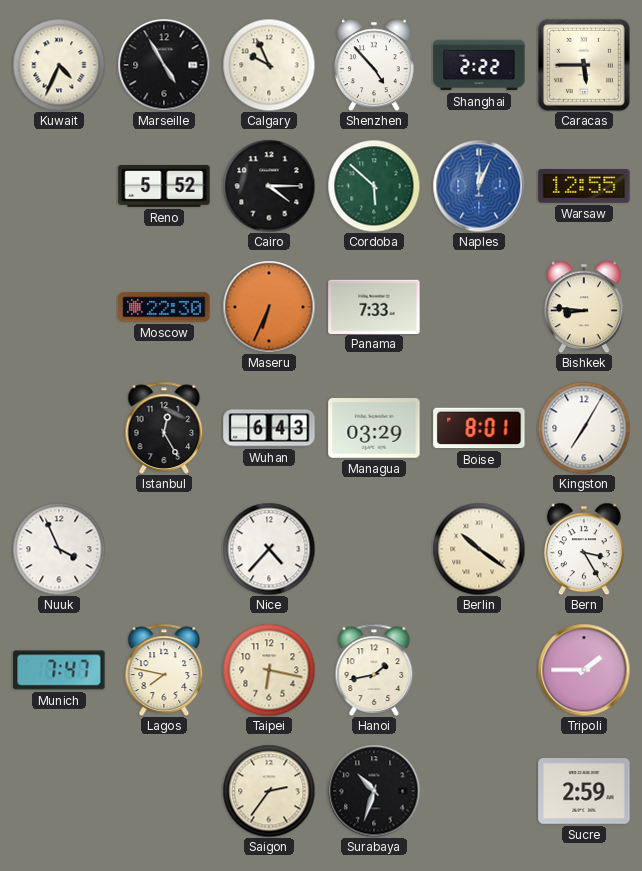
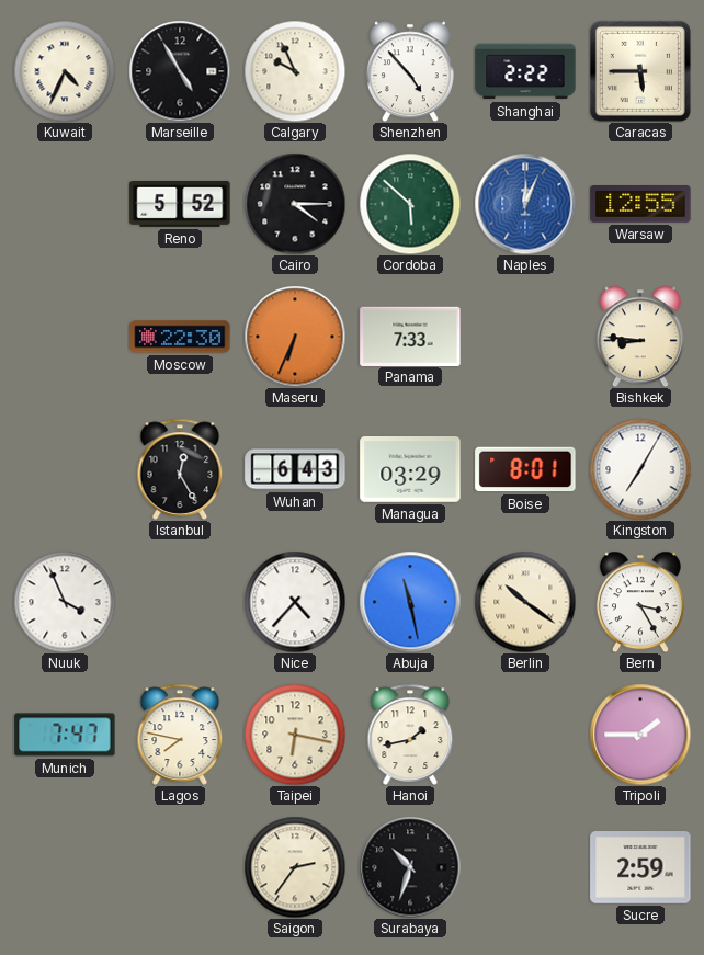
Abuja: none -> 11:28
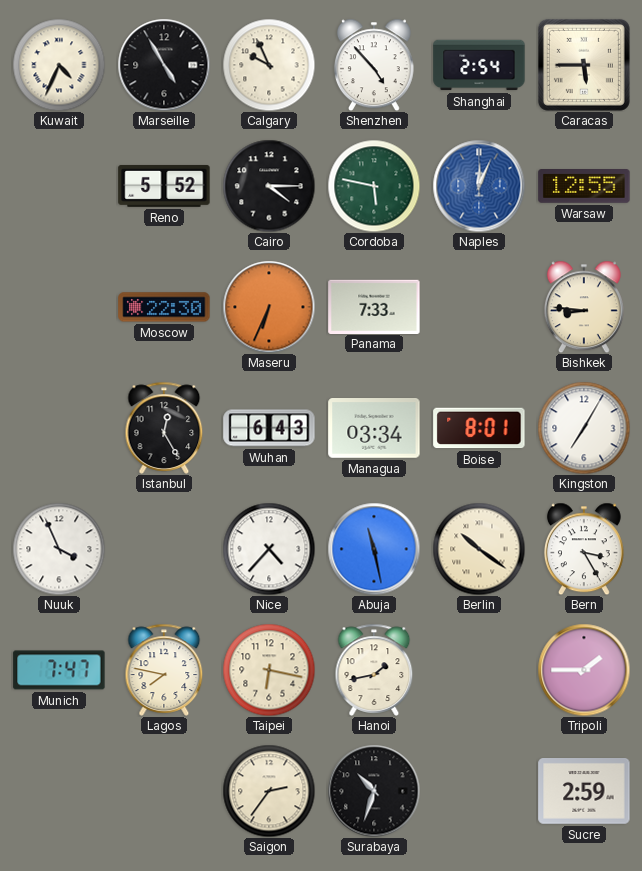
Shanghai: 2:22 -> 2:54
Cordoba: 5:52 -> 5:47
Managua: 03:29 -> 03:34
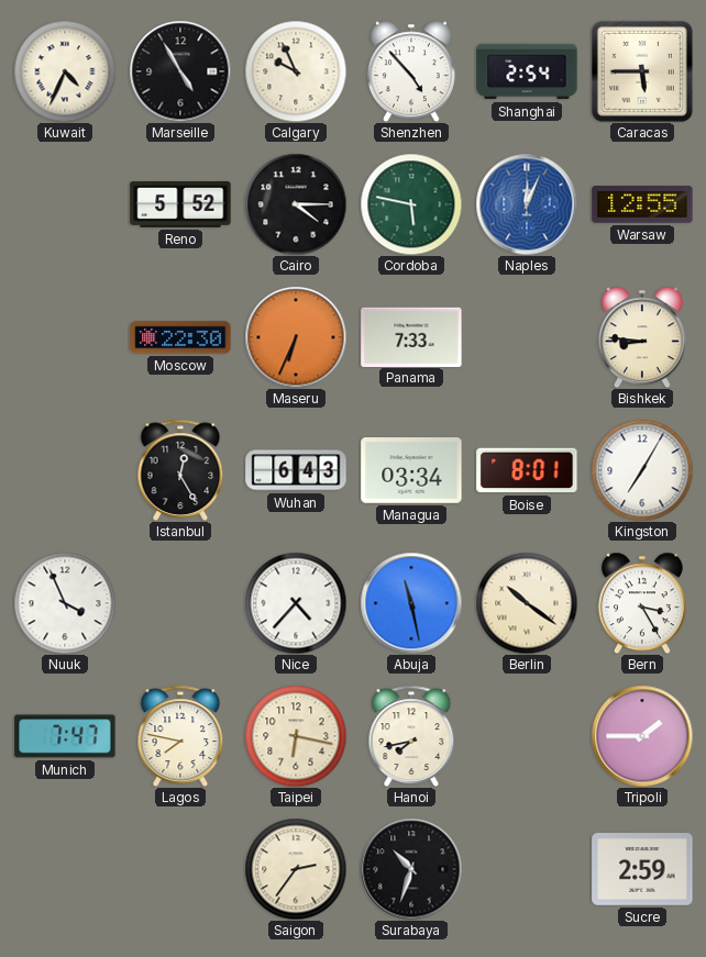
Hanoi: 1:43 -> 7:43
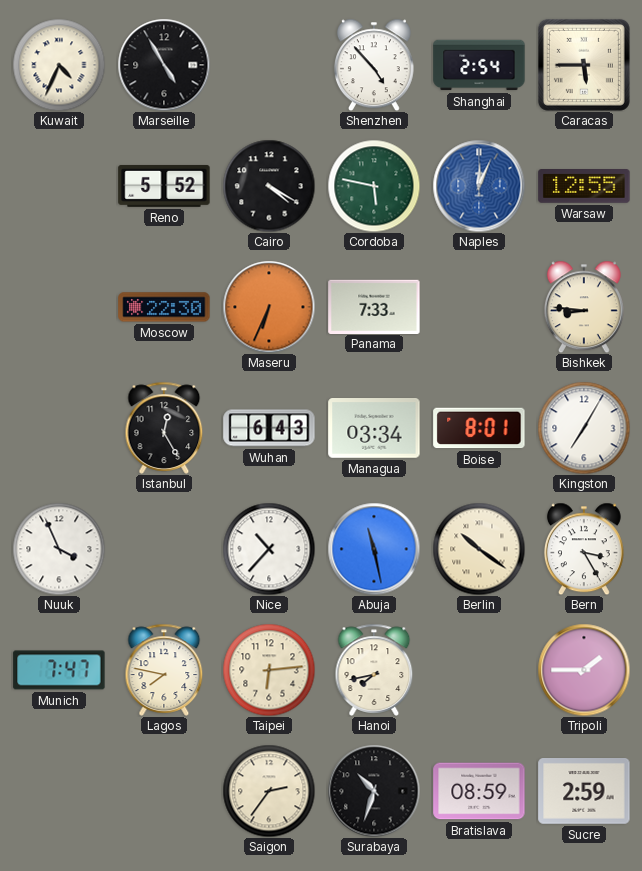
Calgary: 9:56 -> none
Cairo: 4:15 -> 4:20
Nice: 4:37 -> 10:37
Taipei: 6:17 -> 6:14
Bratislava: none -> 08:59
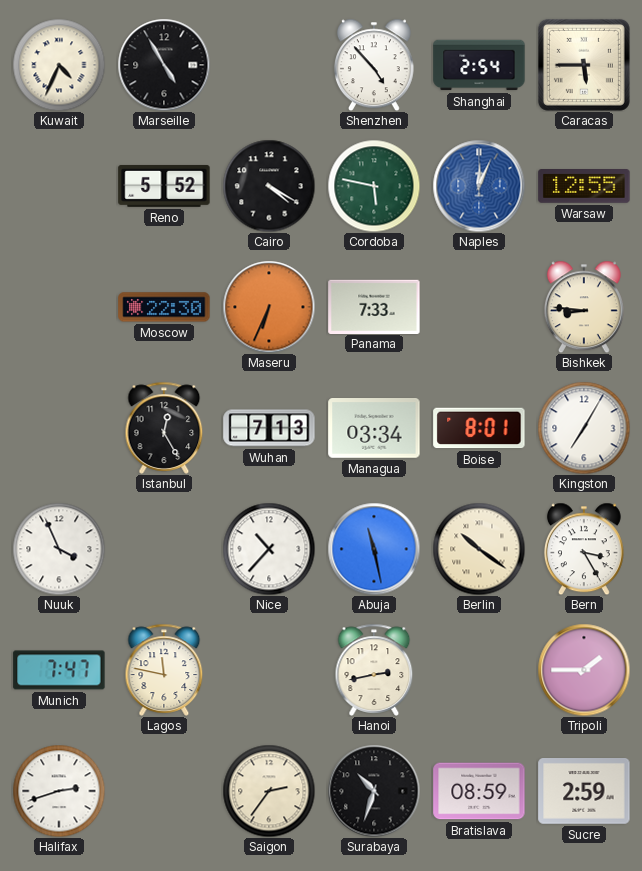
Wuhan: 6:43 -> 7:13
Lagos: 7:47 -> 11:47
Taipei: 6:14 -> none
Hanoi: 7:43 -> 2:43
Halifax: none -> 2:42
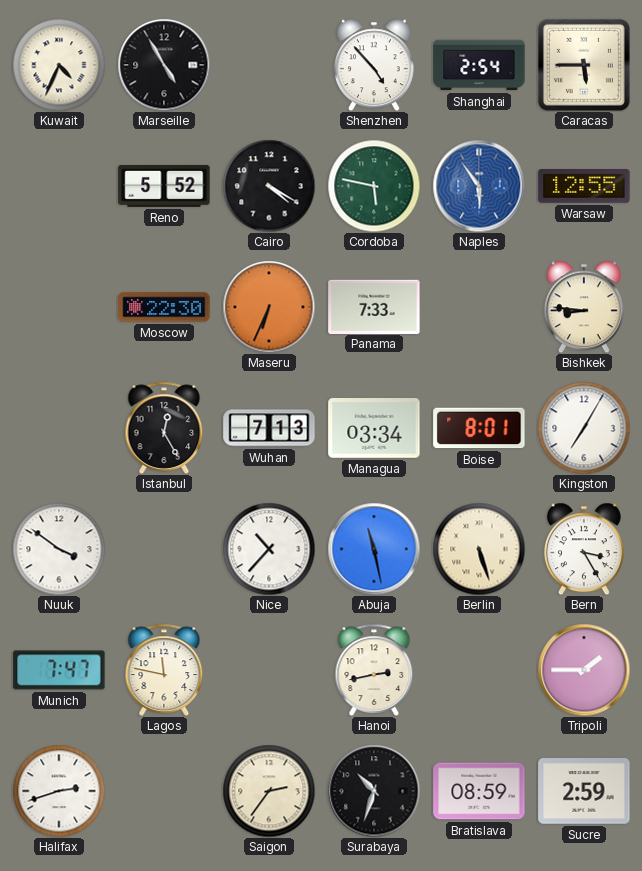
Naples: 12:04 -> 5:54
Nuuk: 3:56 -> 3:51
Berlin: 10:21 -> 5:27
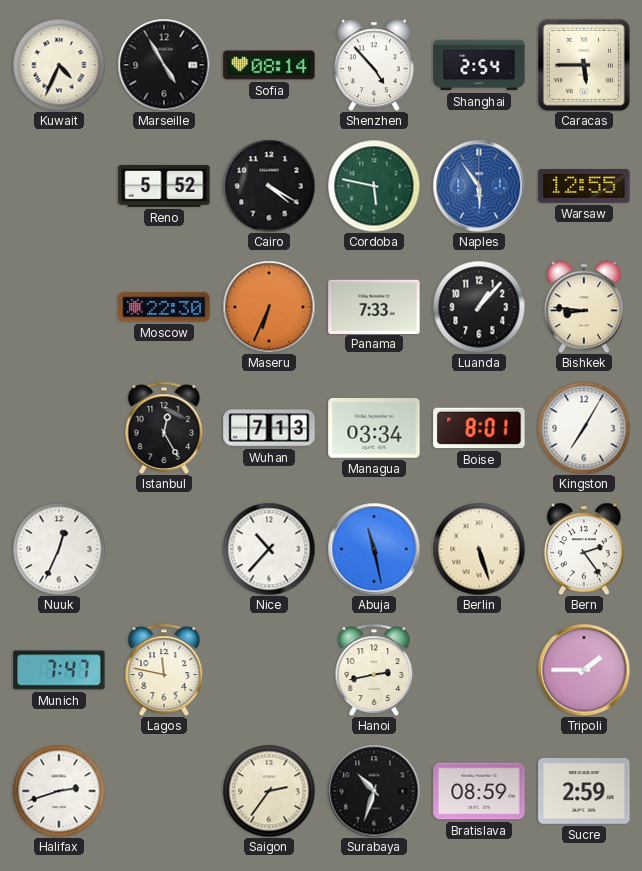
Sofia: none -> 08:14
Luanda: none -> 1:07
Nuuk: 3:51 -> 12:34
Bern: 3:25 -> 2:24
